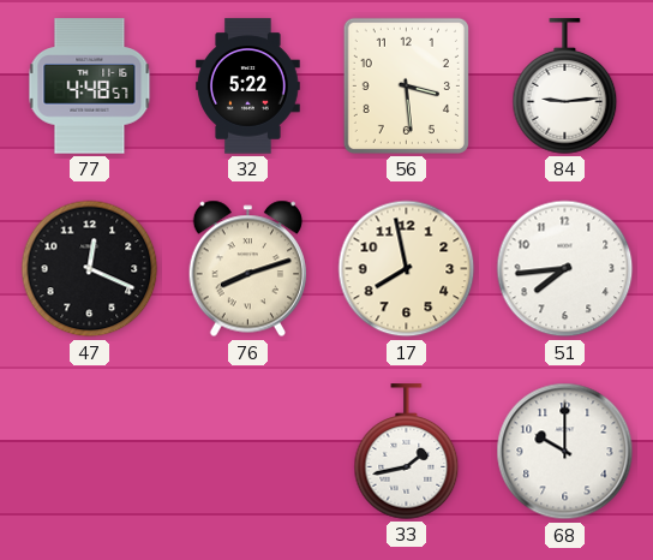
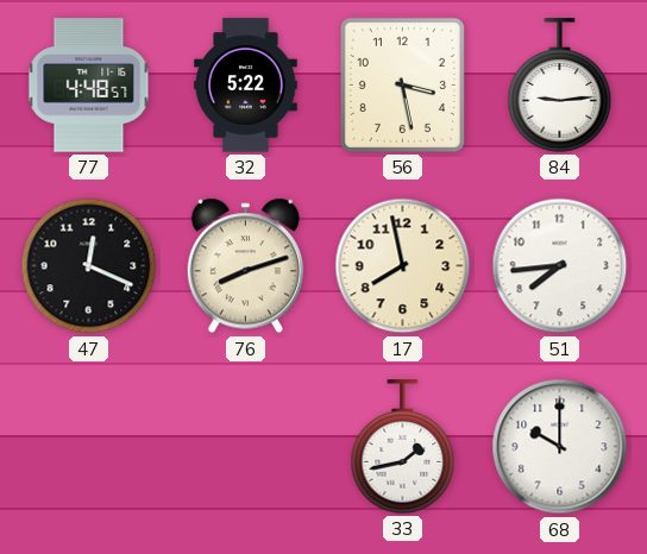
56: 3:29 -> 3:28
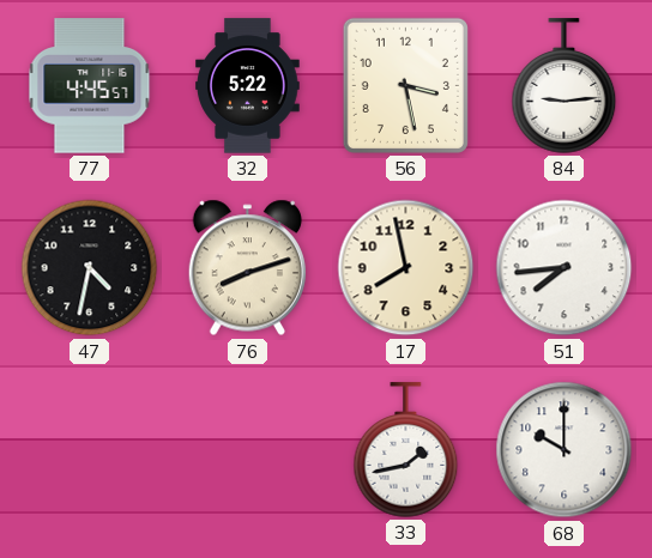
77: 4:48 -> 4:45
47: 12:19 -> 4:32
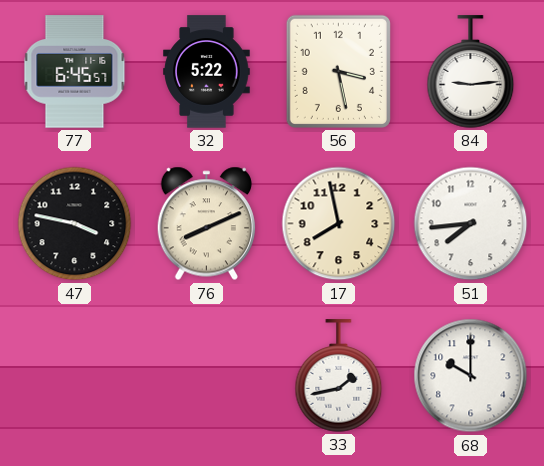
77: 4:45 -> 6:45
47: 4:32 -> 3:47
76: 8:12 -> 8:11
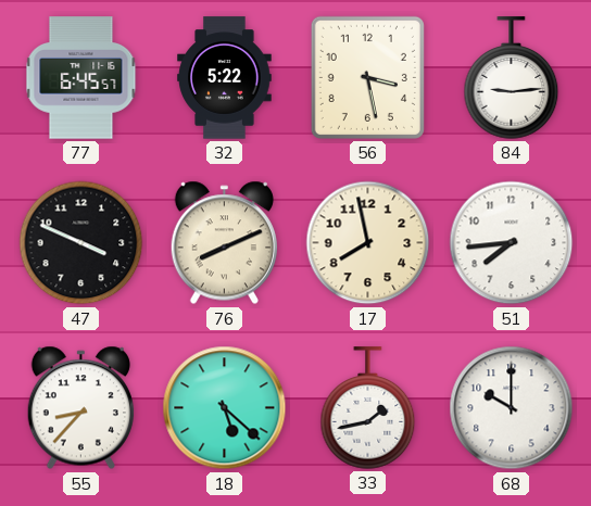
47: 3:47 -> 3:49
55: none -> 8:37
18: none -> 5:22
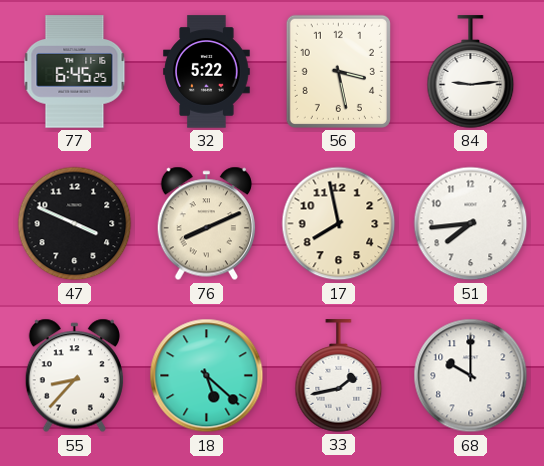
77: 6:45:57 -> 6:45:25
